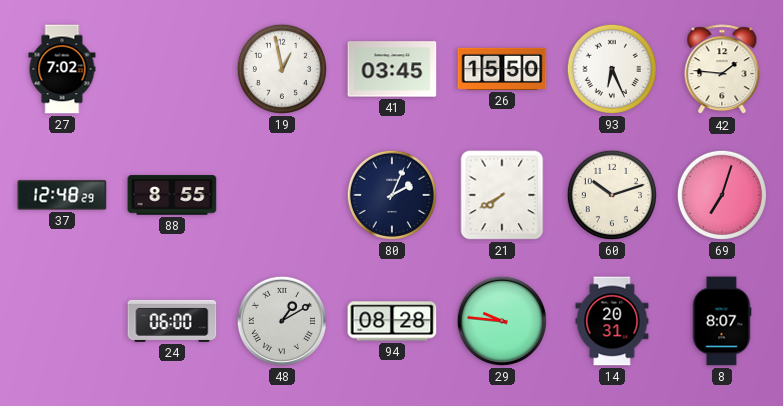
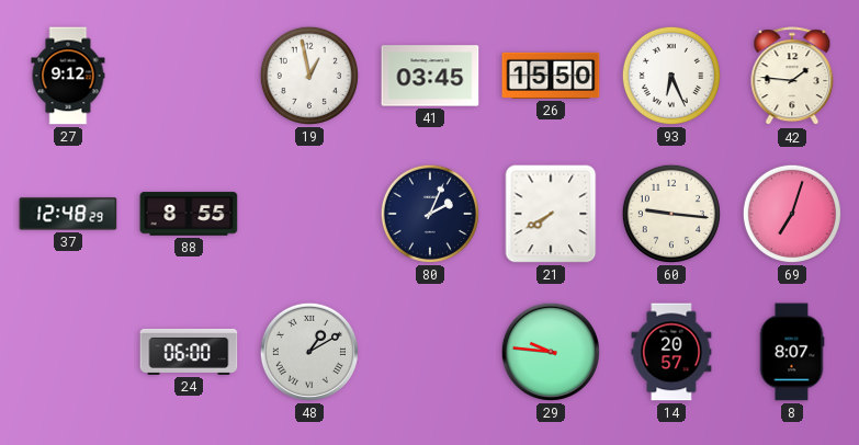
27: 7:02 -> 9:12
60: 10:12 -> 9:16
94: 08:28 -> none
14: 20:31 -> 20:57
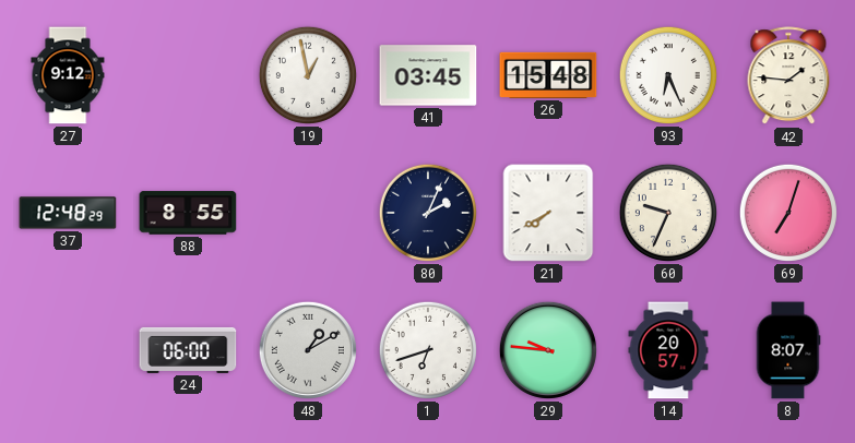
26: 15:50 -> 15:48
60: 9:16 -> 9:34
1: none -> 6:42
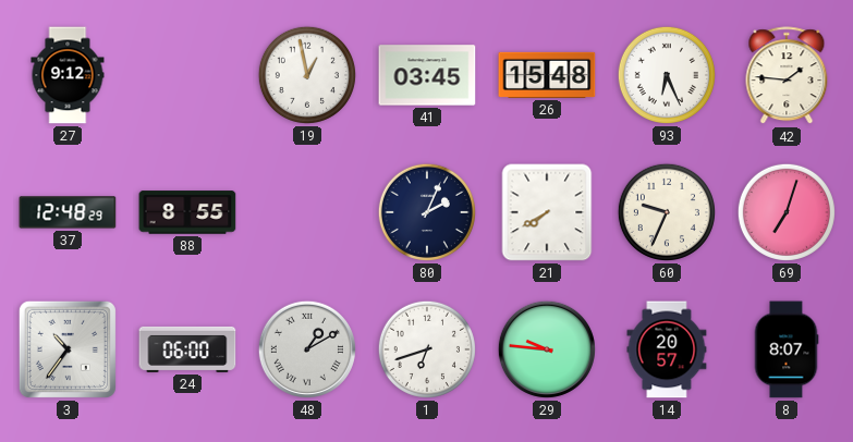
3: none -> 10:36
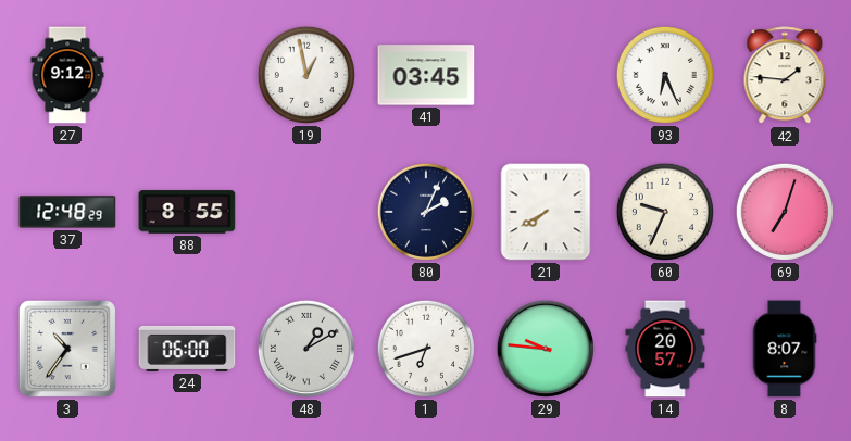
26: 15:48 -> none
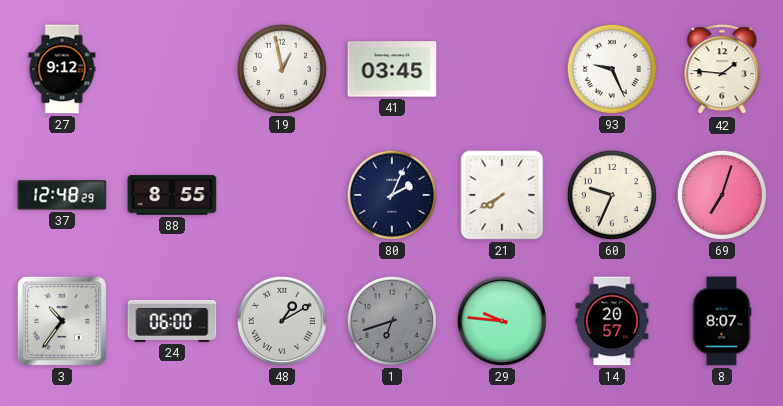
93: 6:26 -> 9:26
1 dial: white -> grey
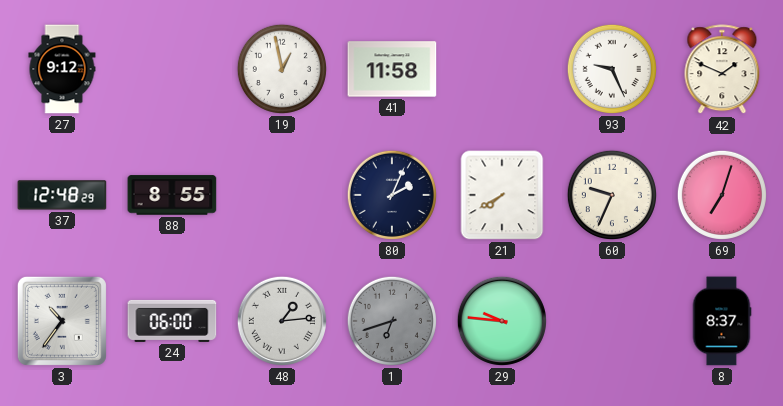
41: 03:45 -> 11:58
42: 1:46 -> 1:49
48: 1:10 -> 1:14
14: 20:57 -> none
8: 8:07 -> 8:37
